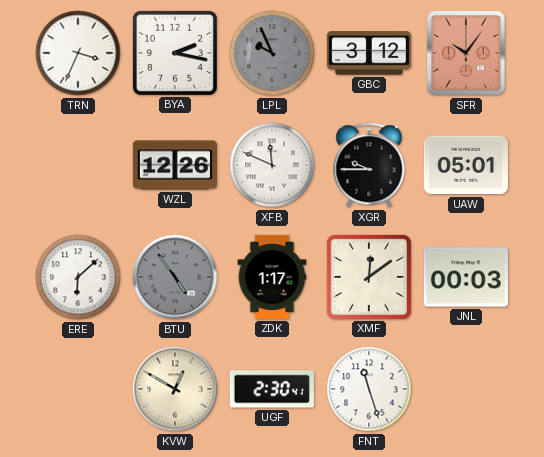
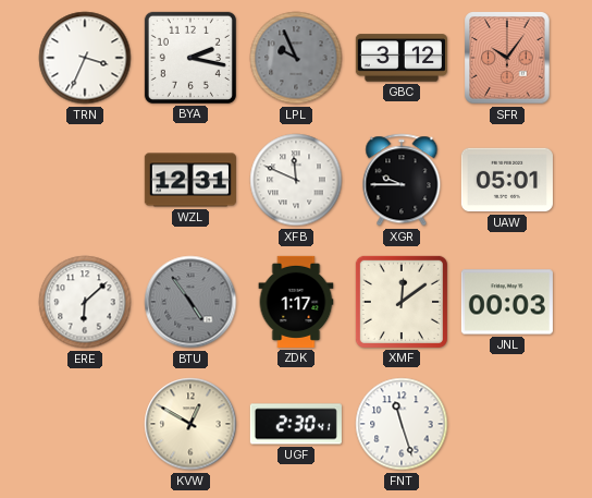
WZL: 12:26 -> 12:31
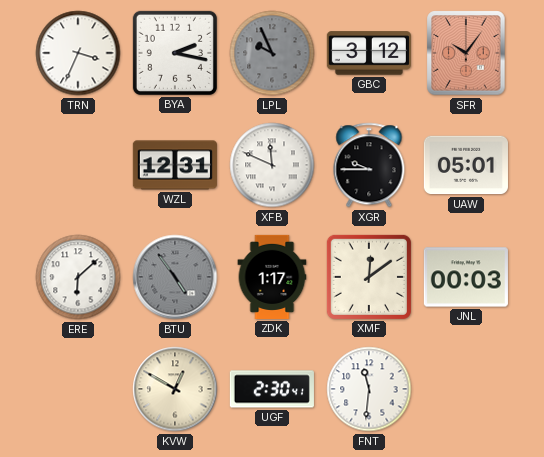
FNT: 11:27 -> 11:31
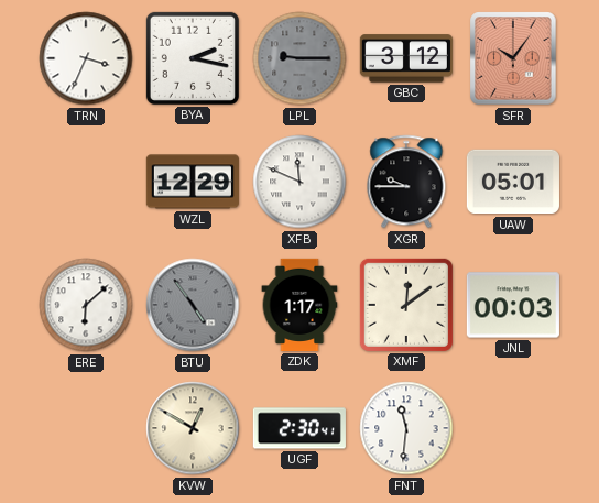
LPL: 9:56 -> 9:15
WZL: 12:31 -> 12:29
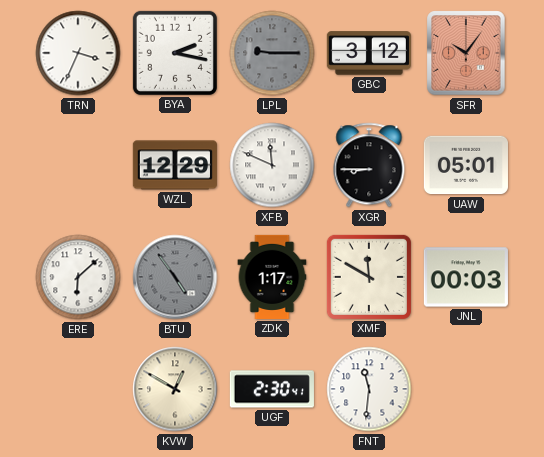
XGR: 9:45 -> 8:45
XMF: 12:09 -> 11:50
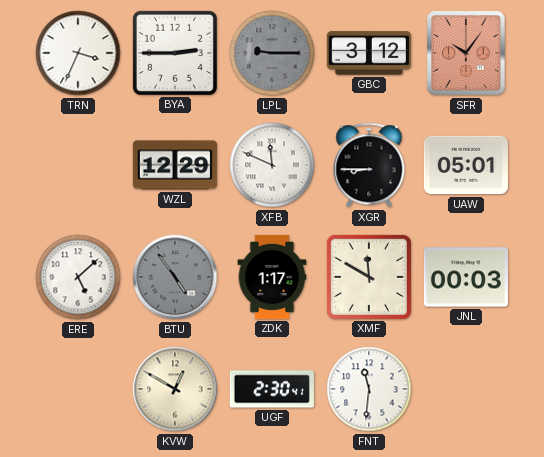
BYA: 2:17 -> 2:45
ERE: 6:08 -> 5:08
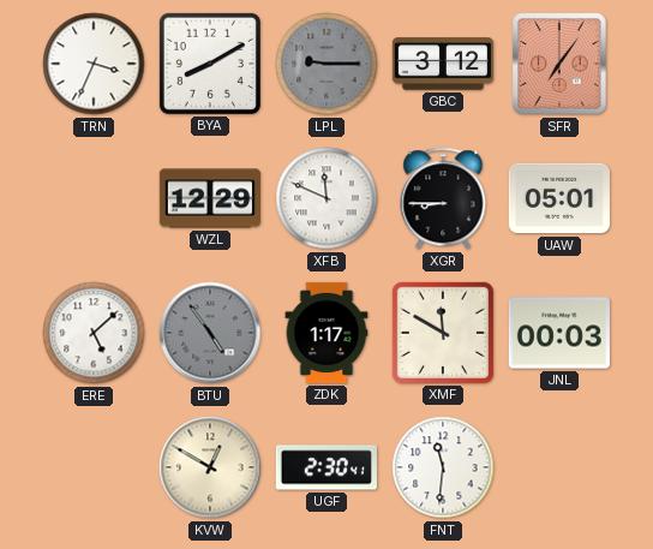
BYA: 2:45 -> 8:10
SFR: 10:06 -> 7:06
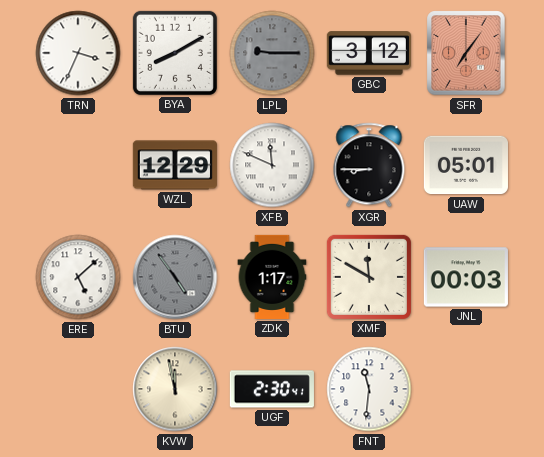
KVW: 12:50 -> 11:58
